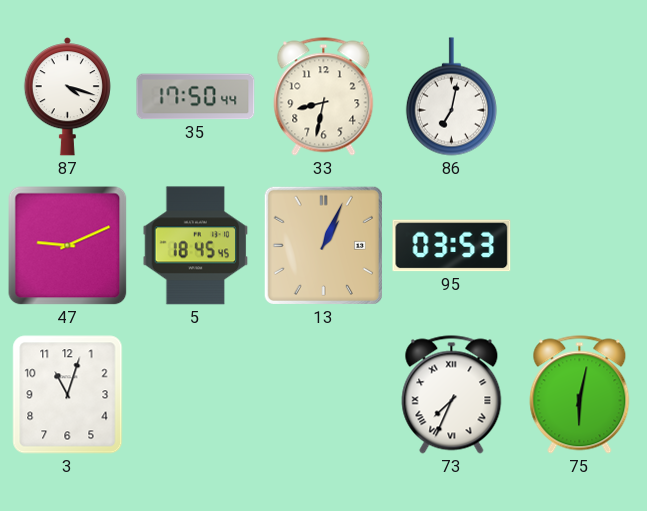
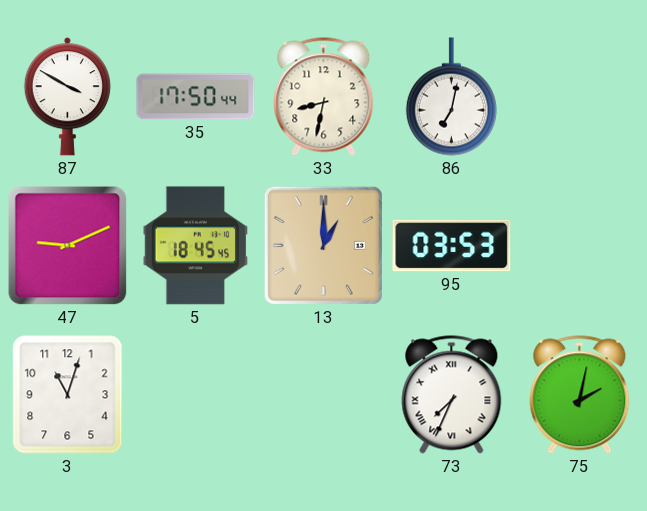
87: 4:18 -> 3:50
13: 1:04 -> 1:00
75: 6:02 -> 2:02
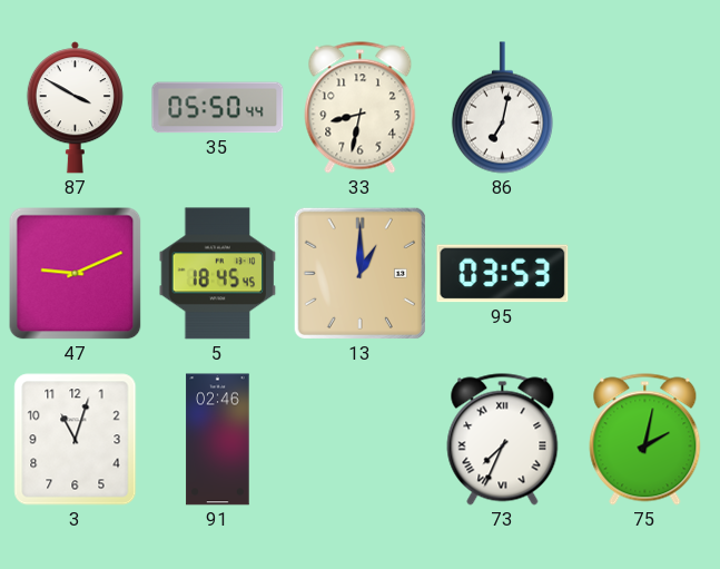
35: 17:50 -> 05:50
91: none -> 02:46
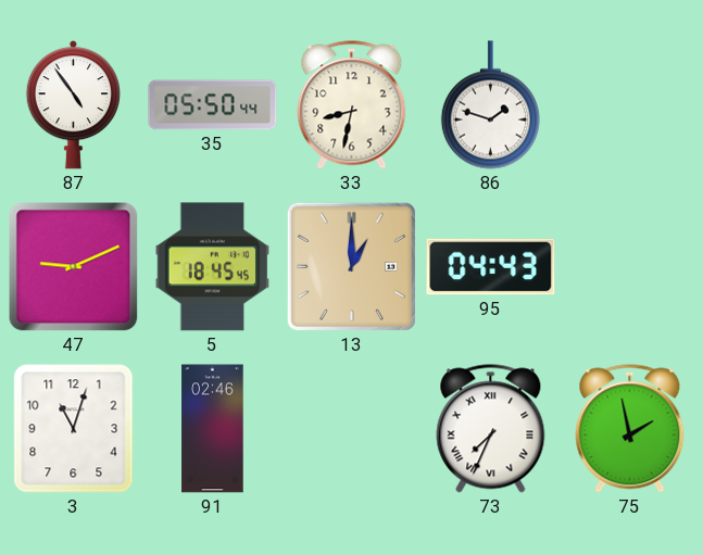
87: 3:50 -> 4:54
86: 7:02 -> 1:48
95: 03:53 -> 04:43
75: 2:02 -> 1:58
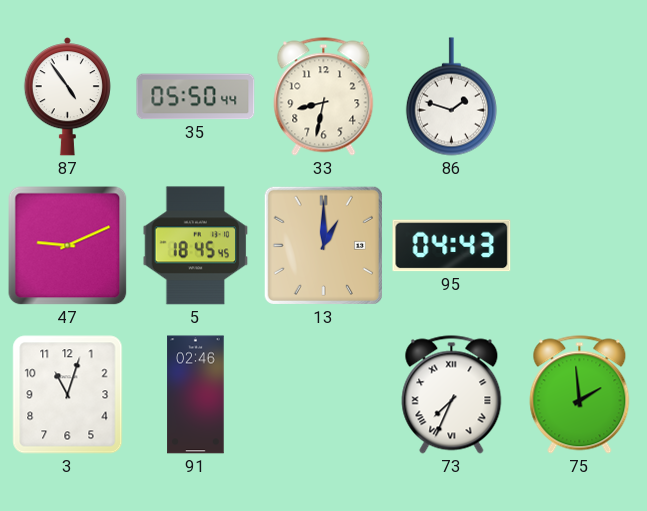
75: 1:58 -> 1:59
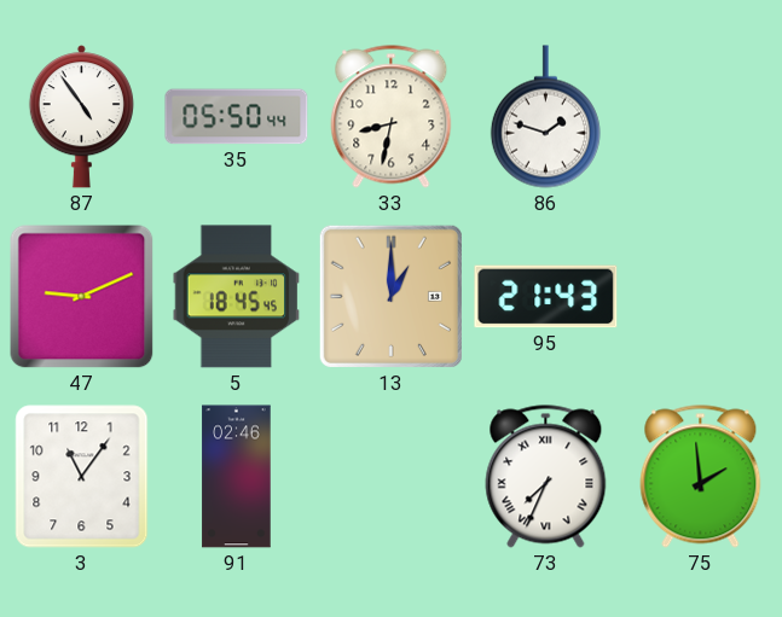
95: 04:43 -> 21:43
3: 11:03 -> 11:06
